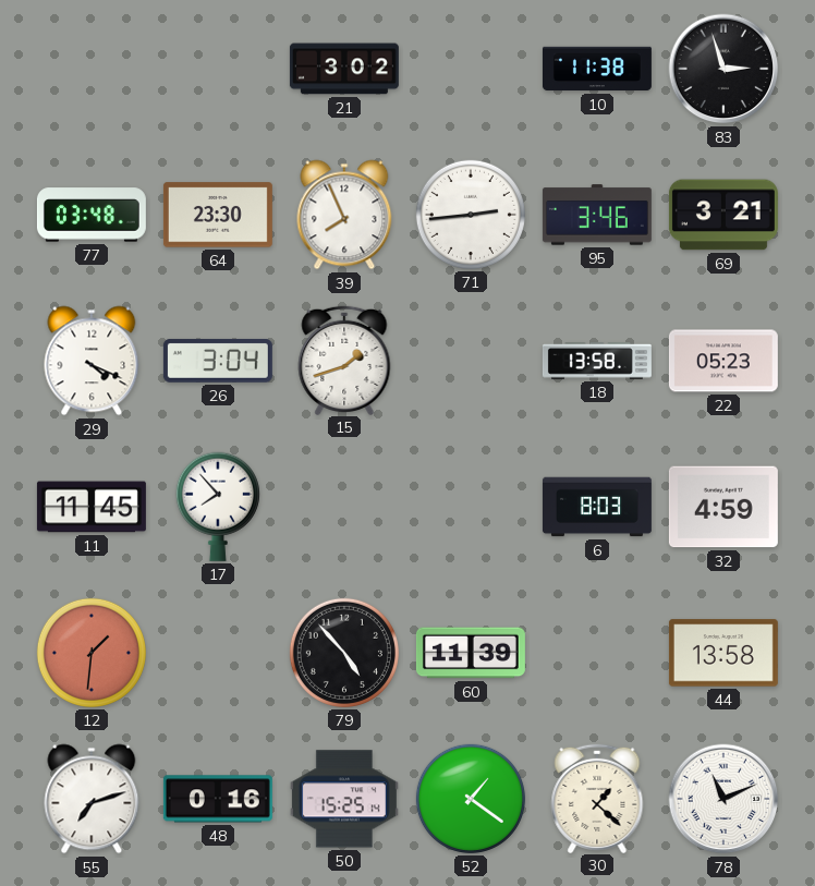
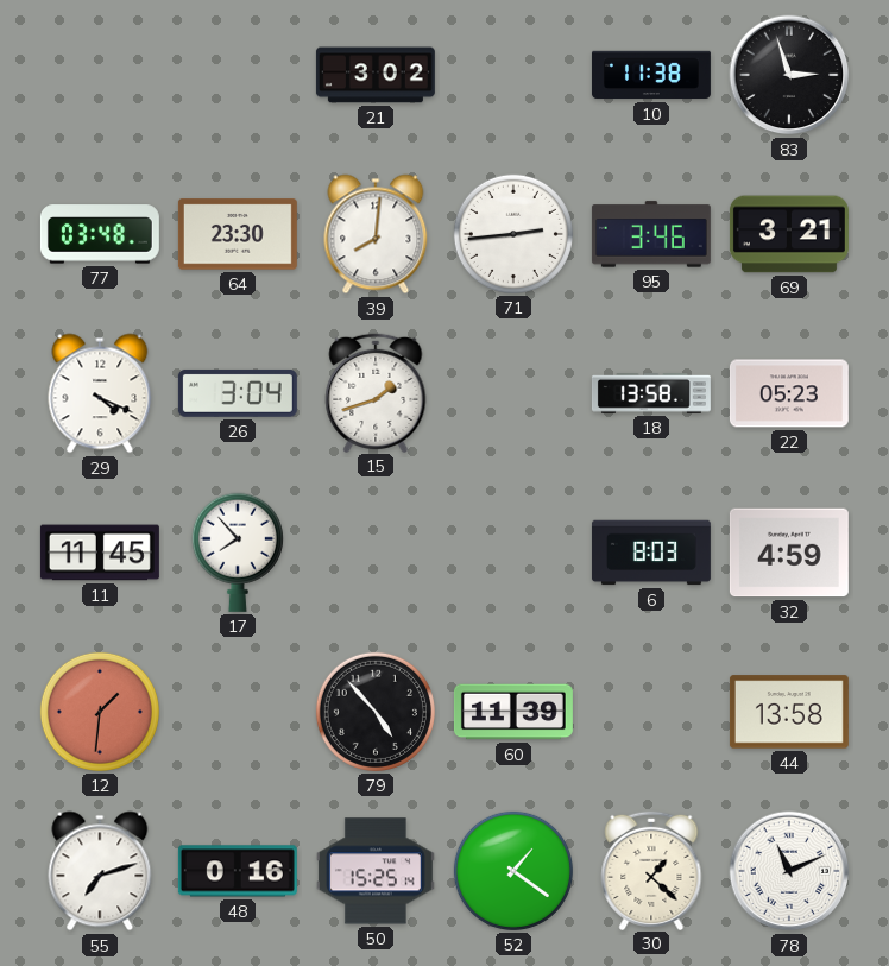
39: 7:56 -> 8:01
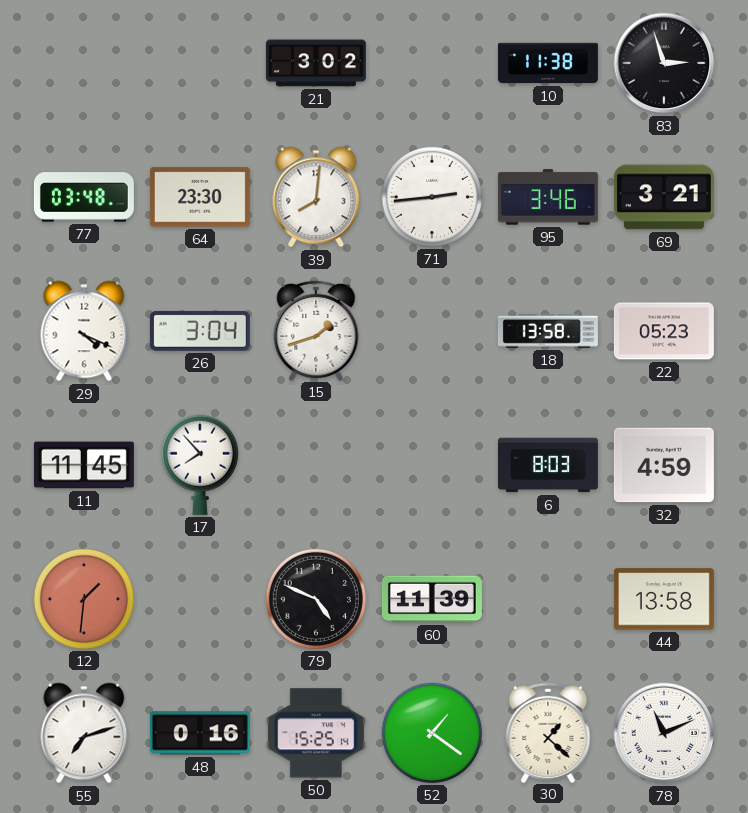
79: 4:53 -> 4:49
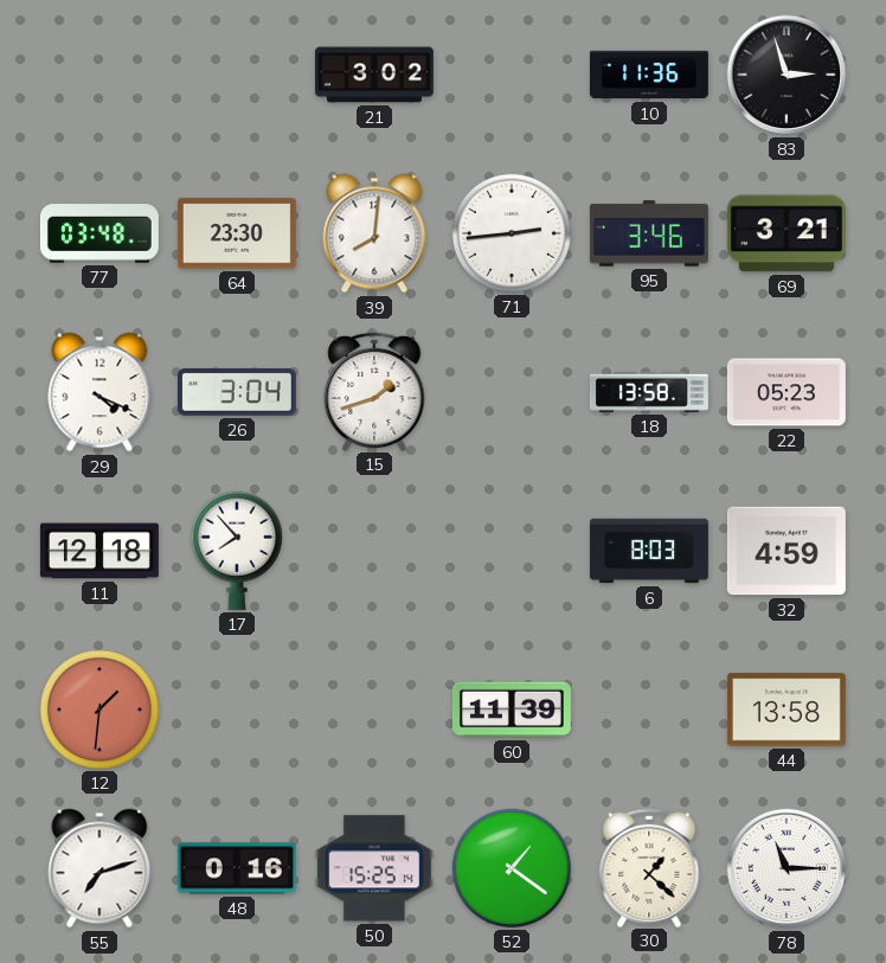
10: 11:38 -> 11:36
11: 11:45 -> 12:18
79: 4:49 -> none
78: 11:11 -> 11:15
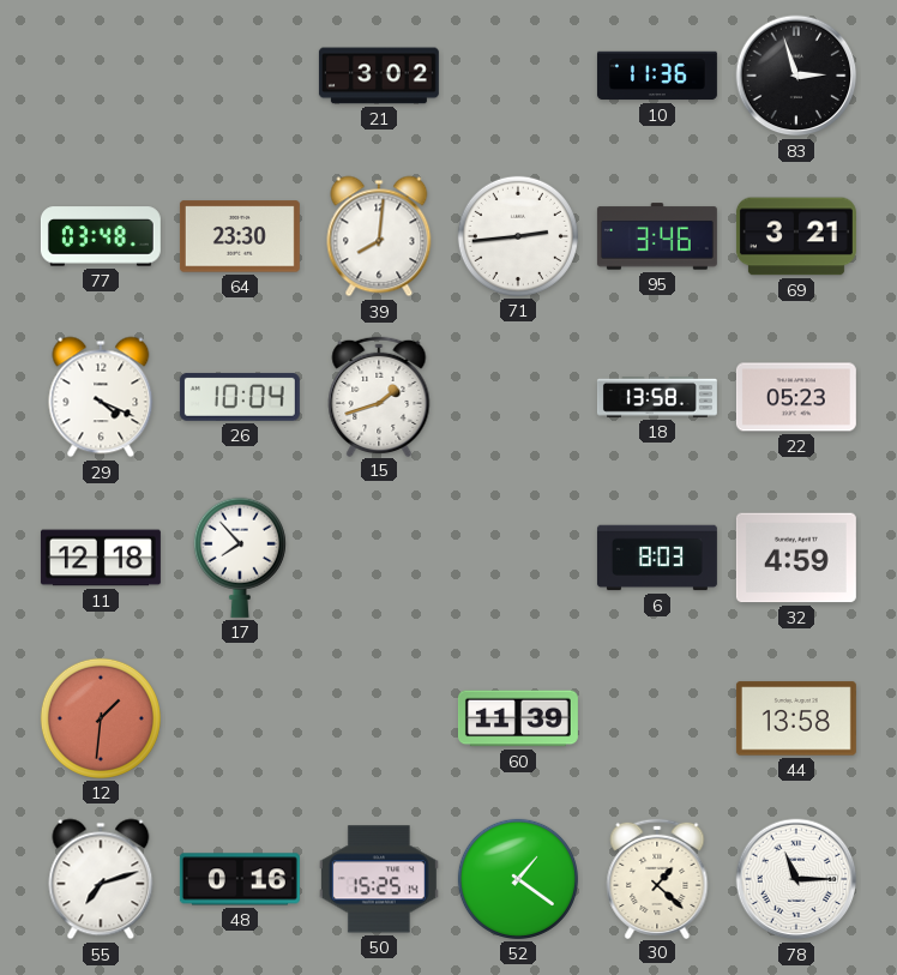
26: 3:04 -> 10:04
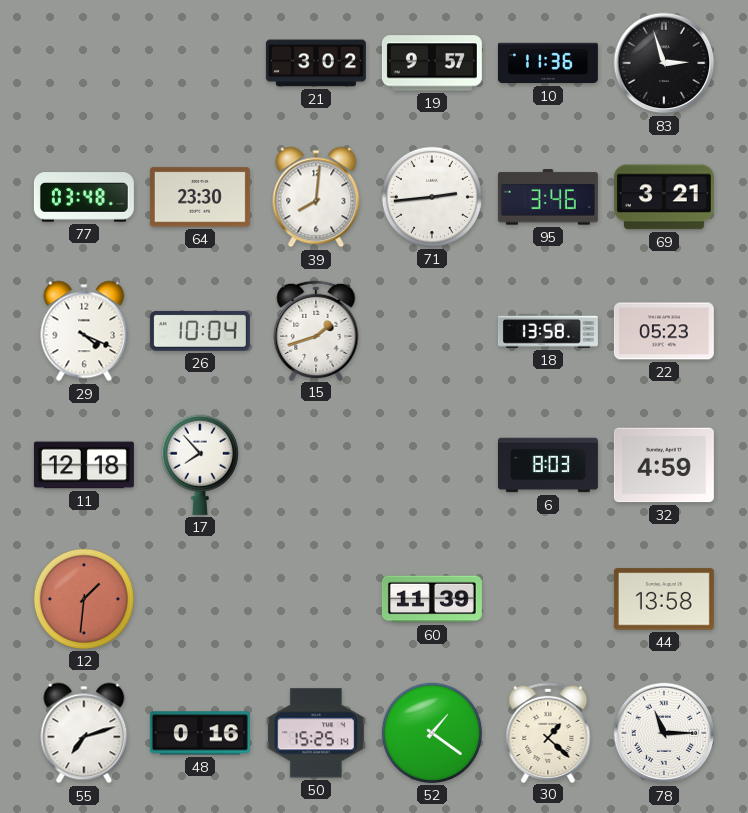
19: none -> 9:57
